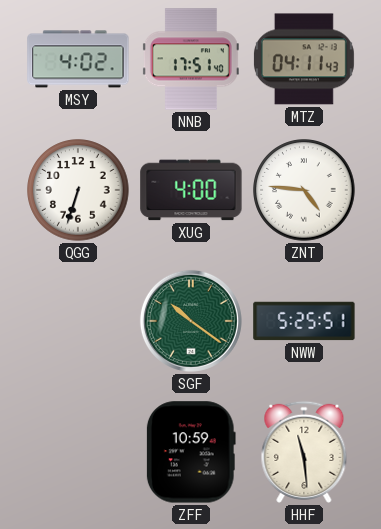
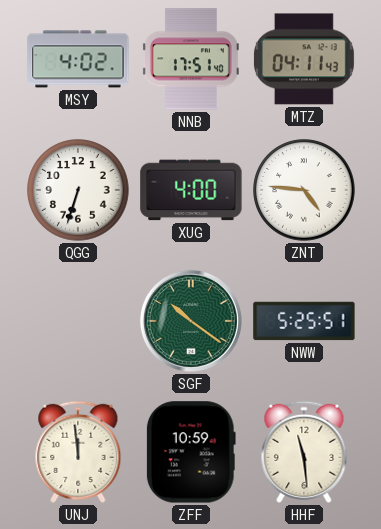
UNJ: none -> 11:59
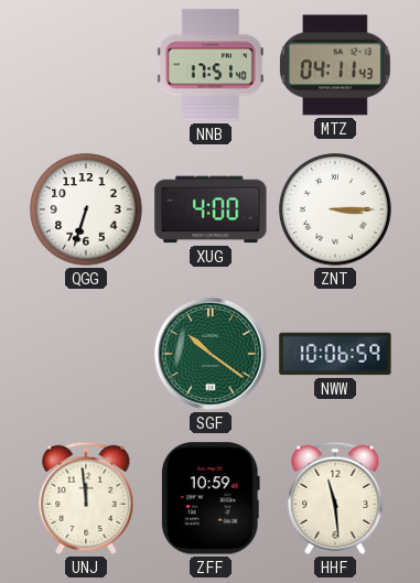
MSY: 4:02 -> none
ZNT: 4:46 -> 3:15
NWW: 5:25 -> 10:06
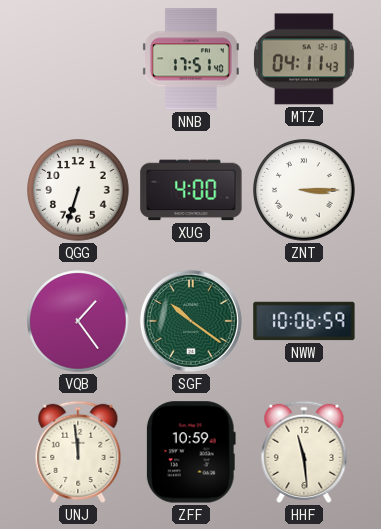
VQB: none -> 1:24
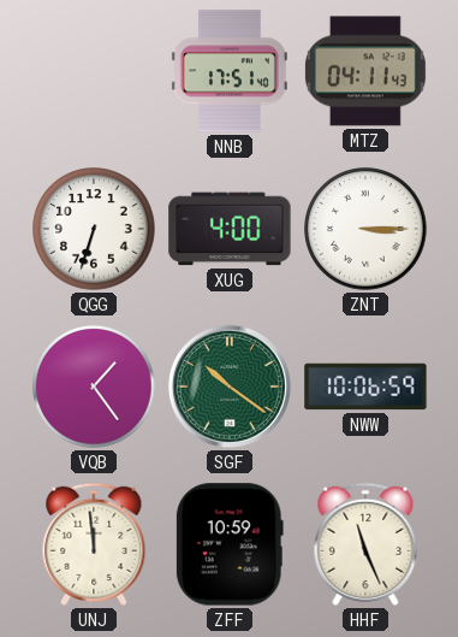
HHF: 11:29 -> 11:26
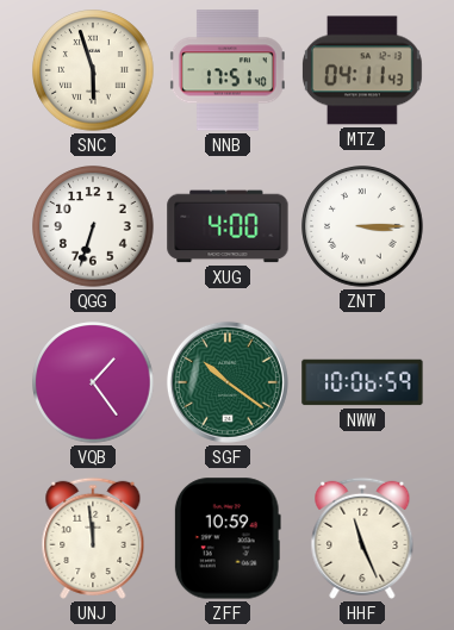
SNC: none -> 5:57
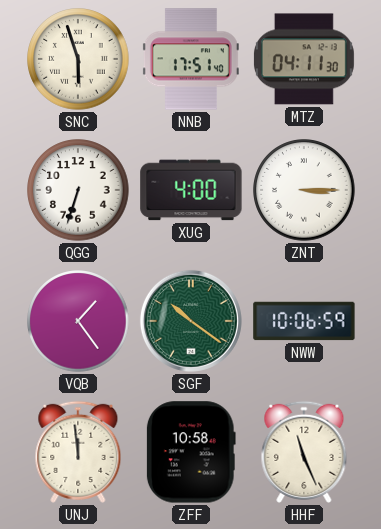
MTZ: 04:11:43 -> 04:11:30
ZFF: 10:59 -> 10:58
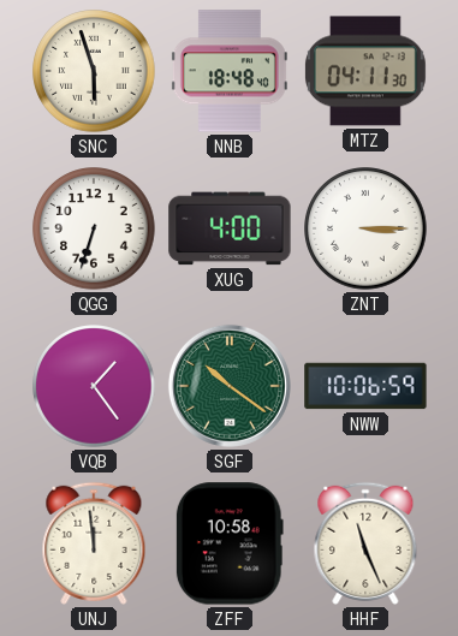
NNB: 17:51 -> 18:48
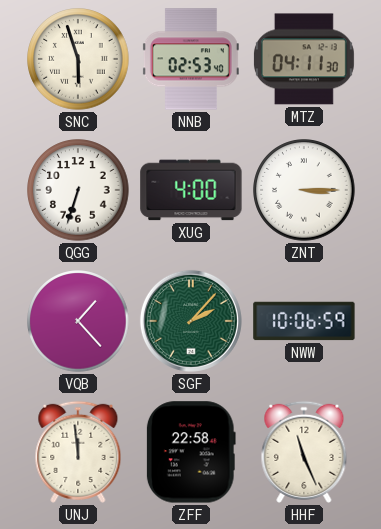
NNB: 18:48 -> 02:53
VQB: 1:24 -> 1:23
SGF: 10:21 -> 2:07
ZFF: 10:58 -> 22:58
